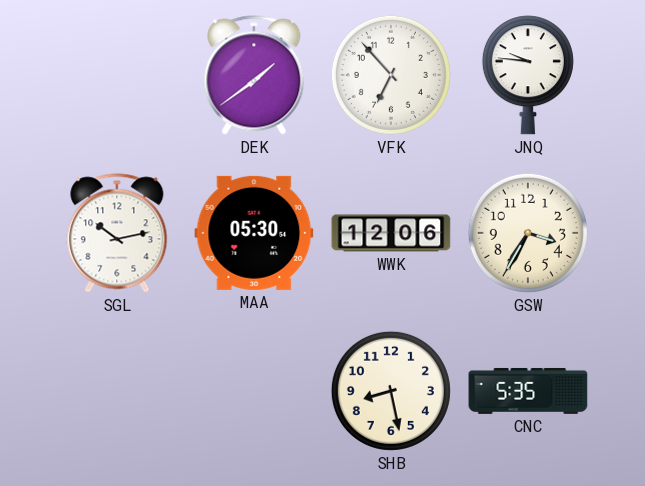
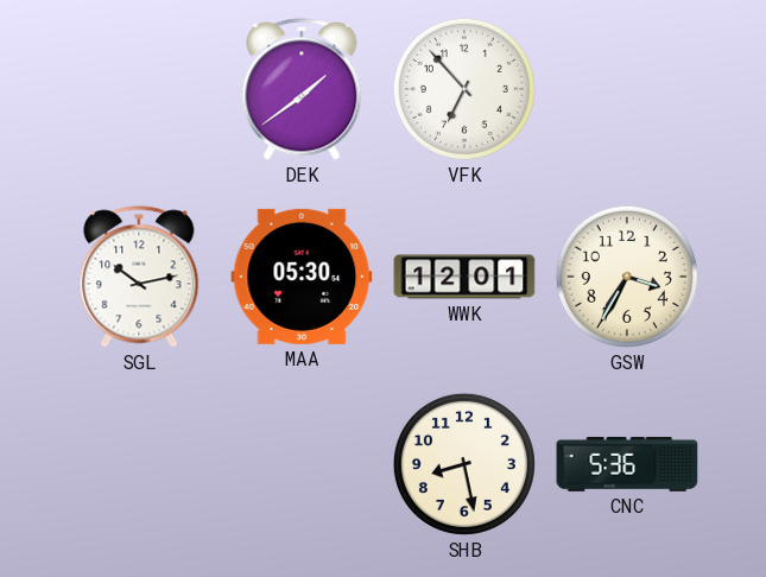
JNQ: 9:46 -> none
WWK: 12:06 -> 12:01
CNC: 5:35 -> 5:36
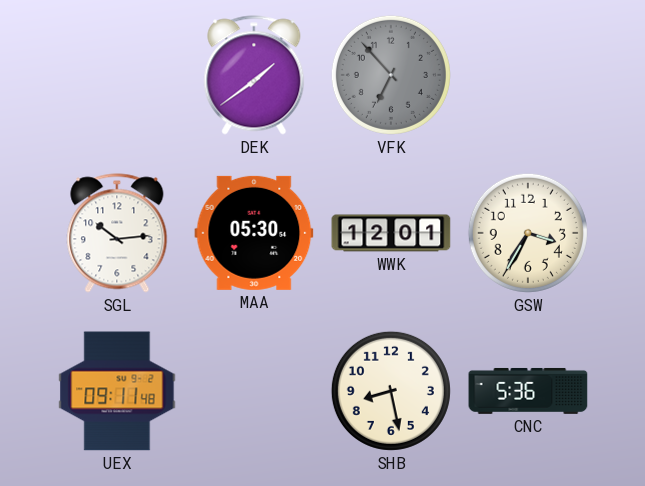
VFK dial: white -> grey
SGL: 10:13 -> 10:14
UEX: none -> 09:11
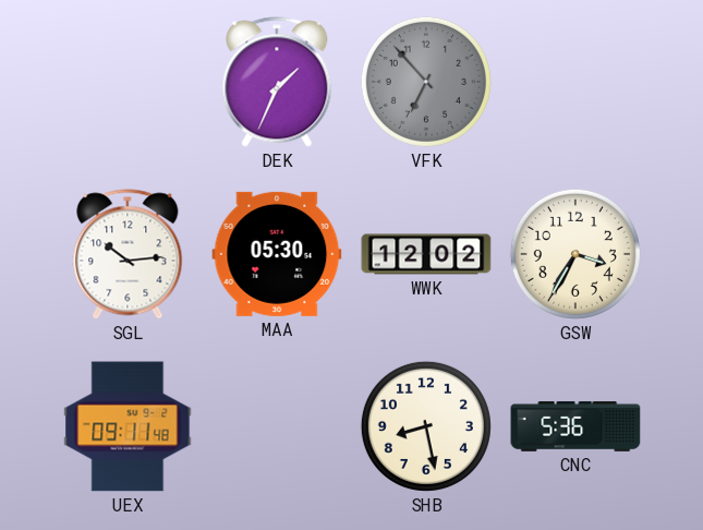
DEK: 1:39 -> 1:34
WWK: 12:01 -> 12:02
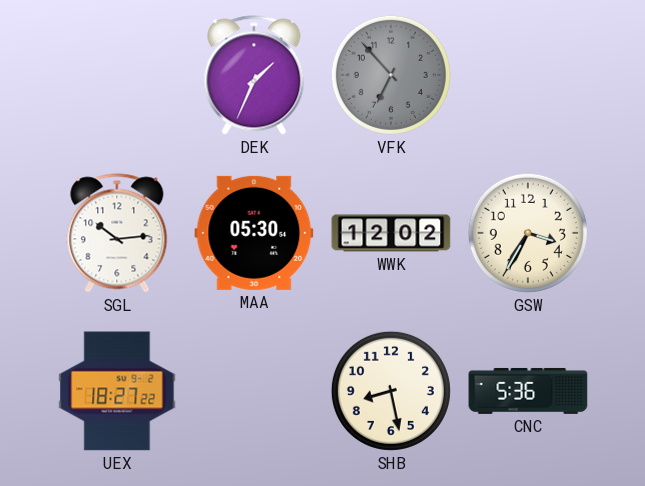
UEX: 09:11 -> 18:27
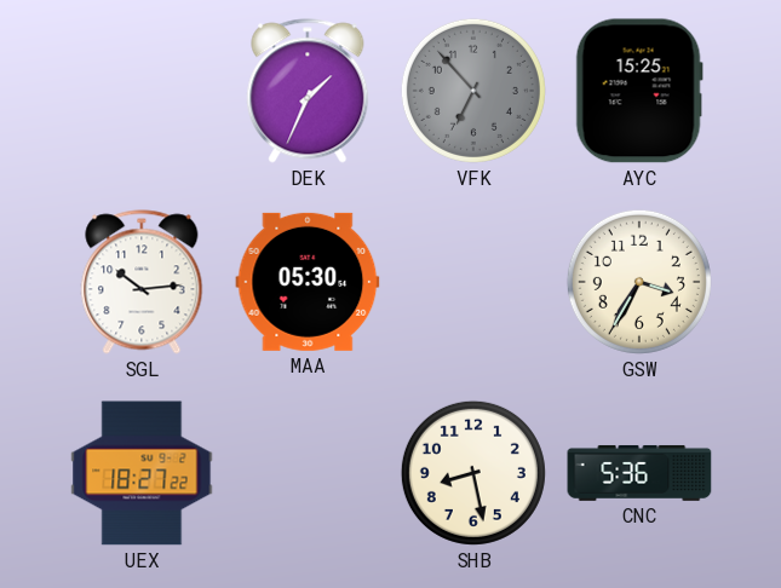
AYC: none -> 15:25
WWK: 12:02 -> none
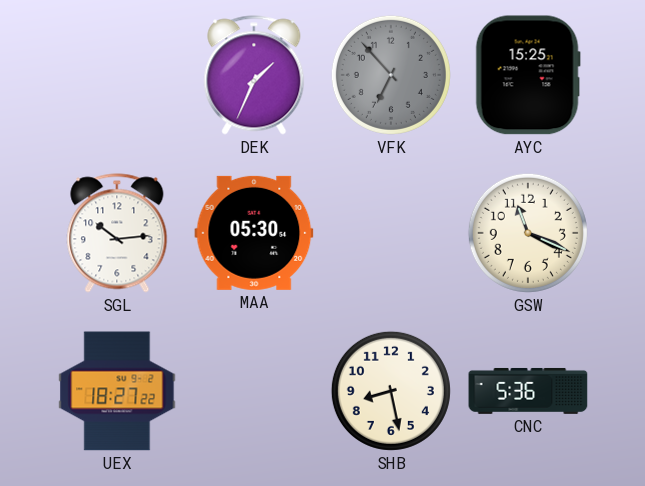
GSW: 3:35 -> 11:19
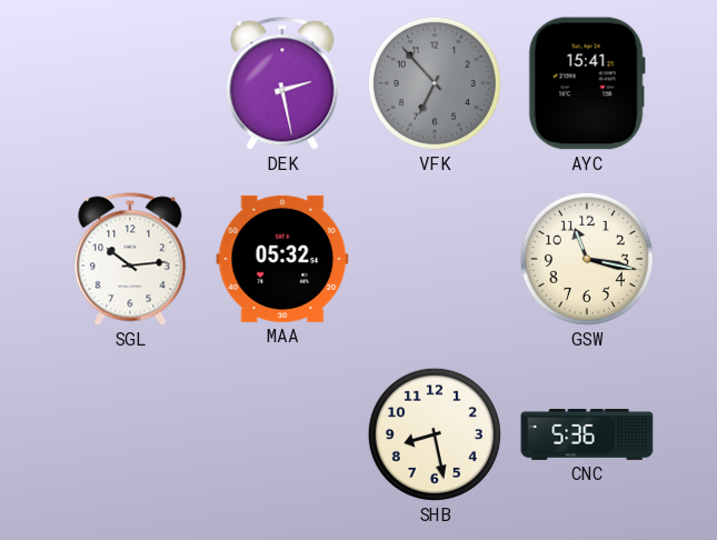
DEK: 1:34 -> 2:28
AYC: 15:25 -> 15:41
MAA: 05:30 -> 05:32
GSW: 11:19 -> 11:17
UEX: 18:27 -> none
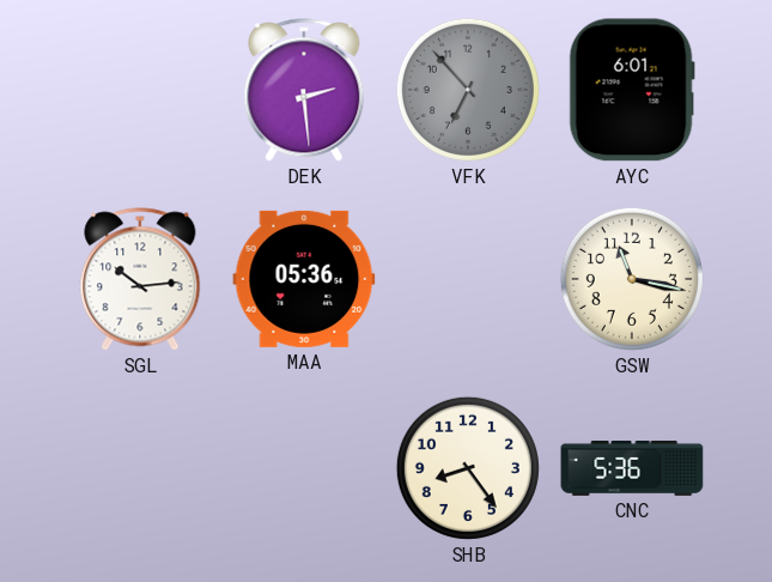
DEK: 2:28 -> 2:29
AYC: 15:41 -> 6:01
MAA: 05:32 -> 05:36
SHB: 8:28 -> 8:24
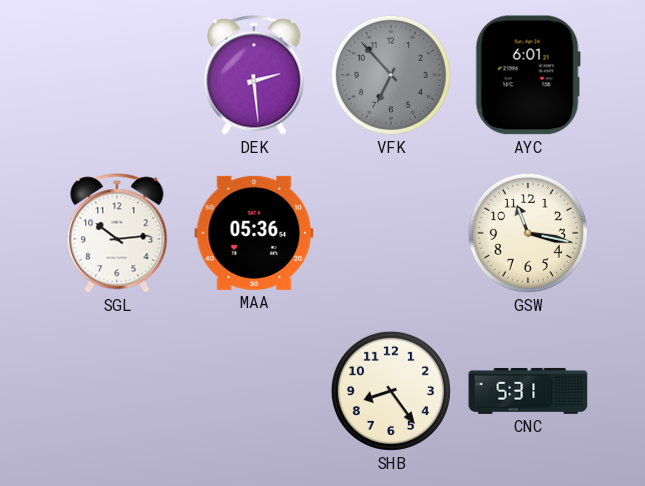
CNC: 5:36 -> 5:31
